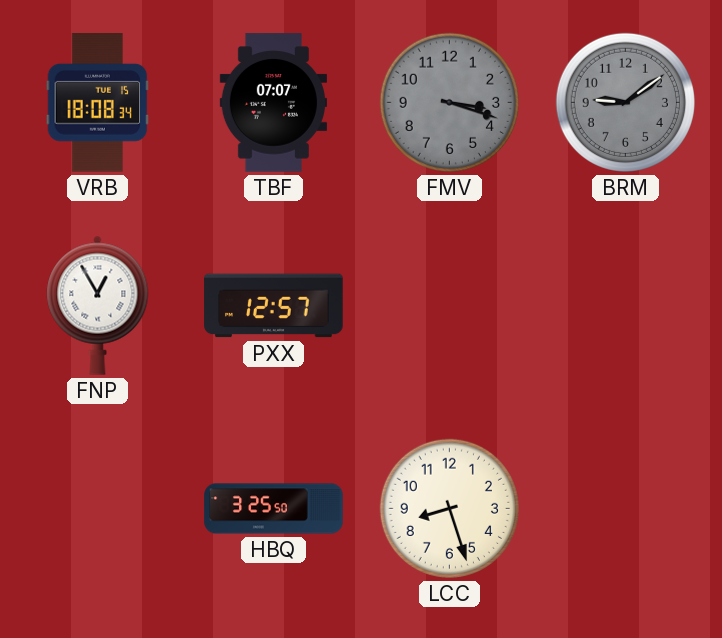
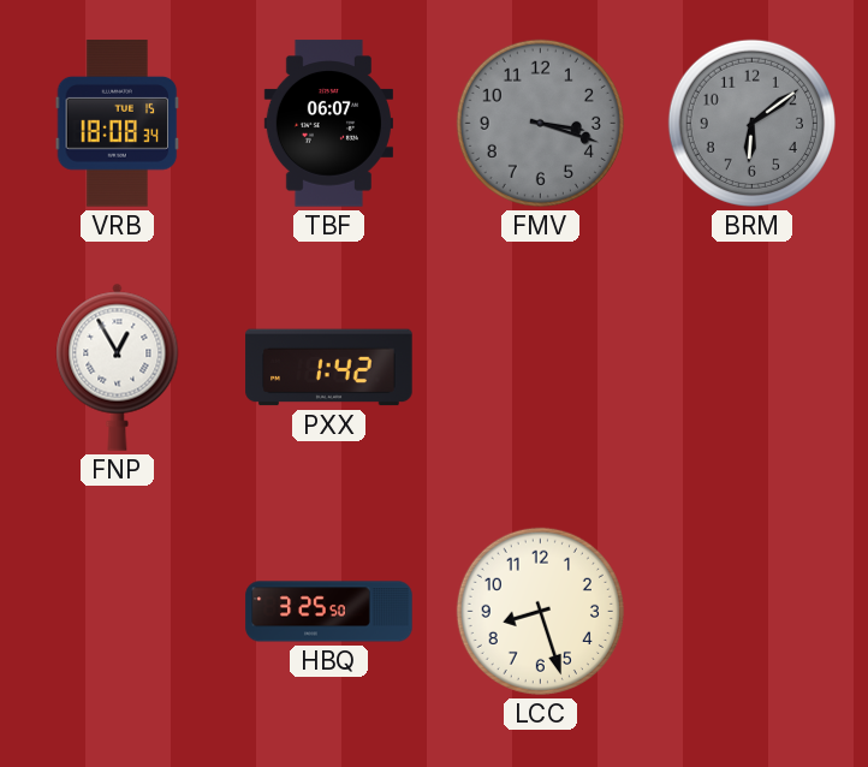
TBF: 07:07 -> 06:07
BRM: 9:09 -> 6:09
PXX: 12:57 -> 1:42
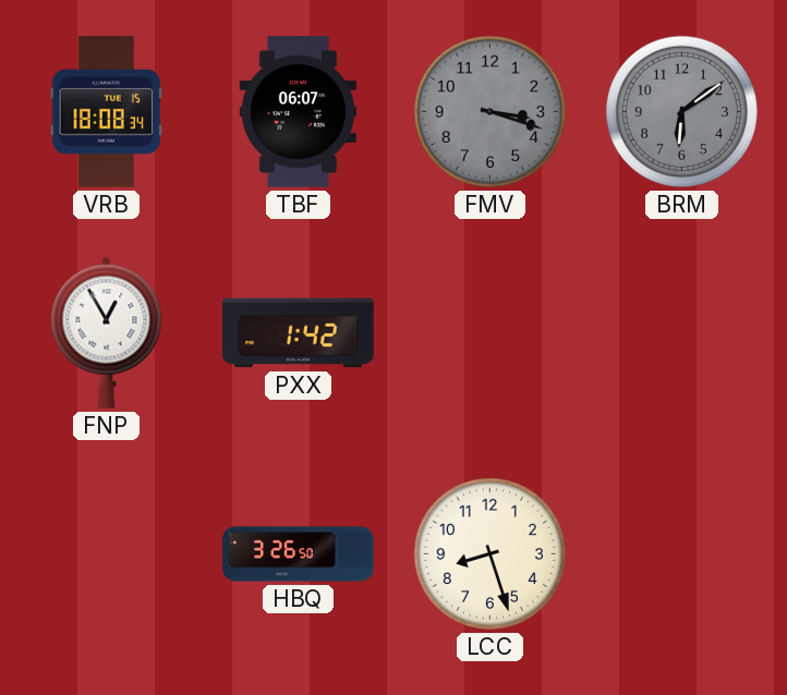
HBQ: 3:25 -> 3:26
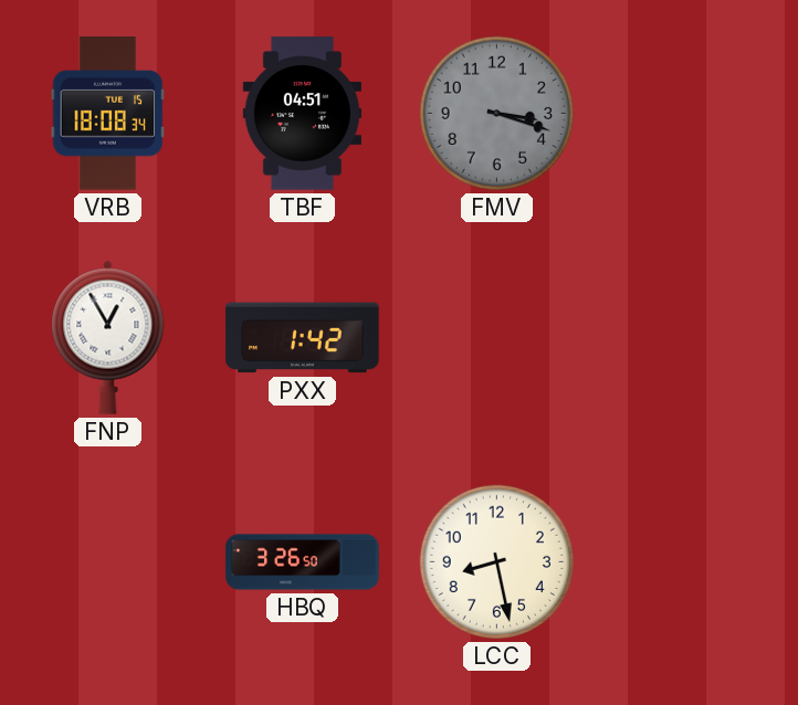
TBF: 06:07 -> 04:51
BRM: 6:09 -> none
LCC: 8:27 -> 8:28
